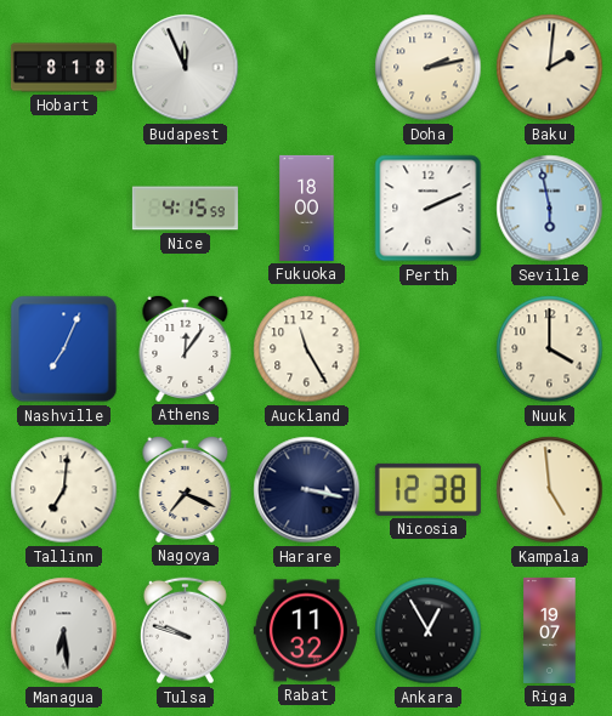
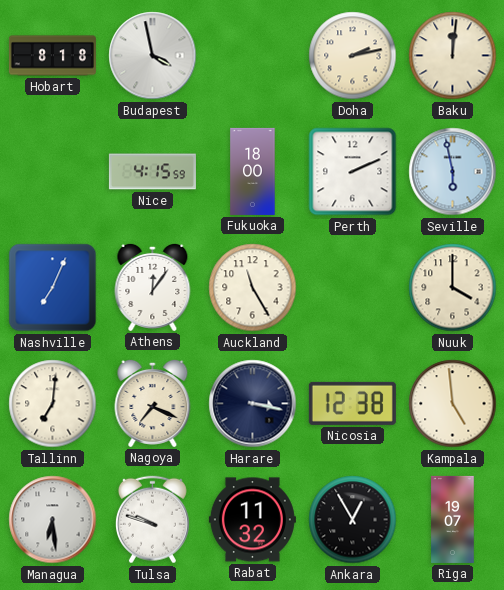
Budapest: 11:56 -> 3:58
Baku: 2:01 -> 12:01
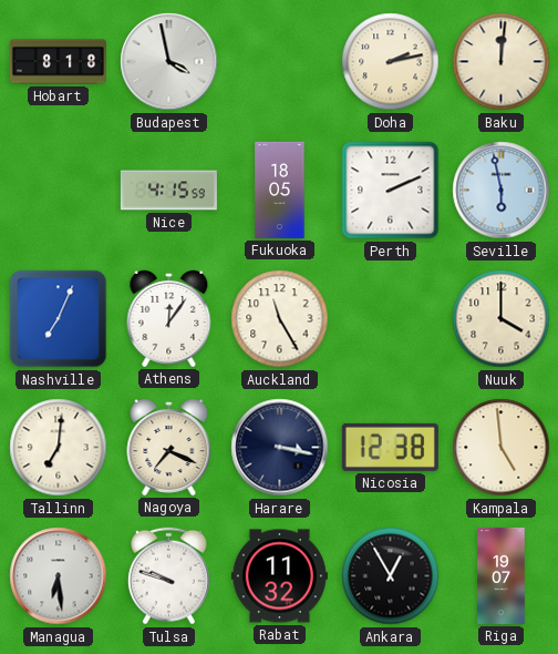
Fukuoka: 18:00 -> 18:05
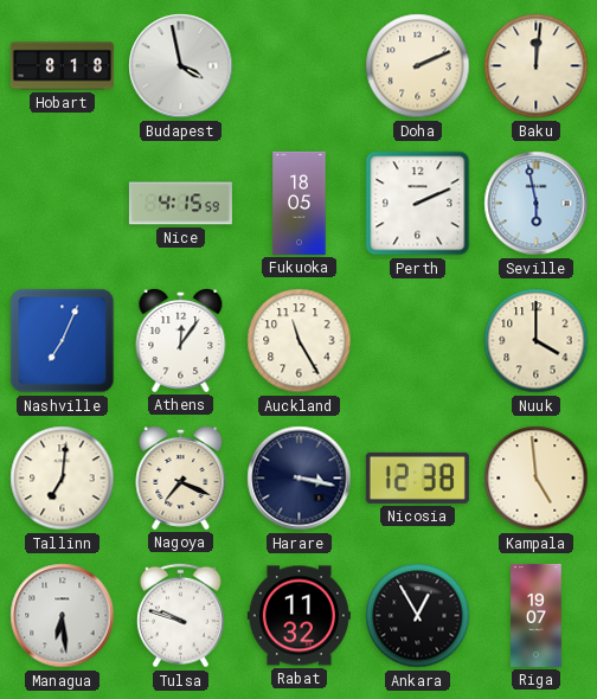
Doha: 2:13 -> 2:11
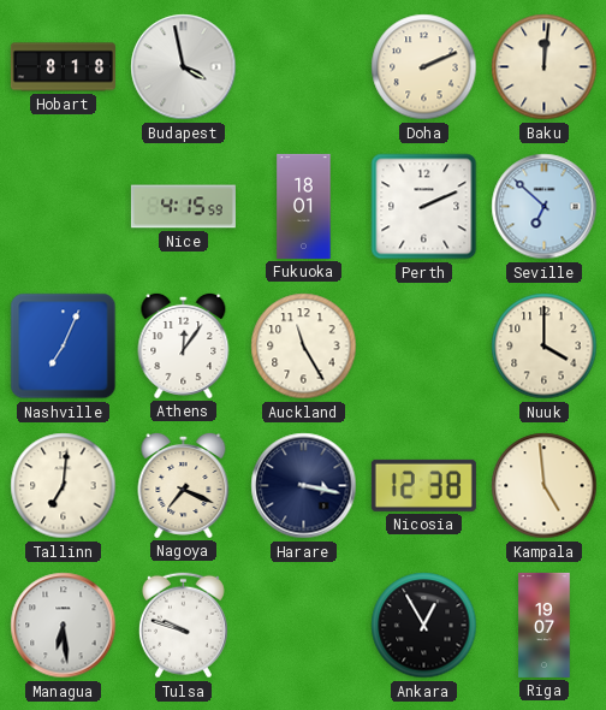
Fukuoka: 18:05 -> 18:01
Seville: 5:58 -> 6:52
Rabat: 11:32 -> none
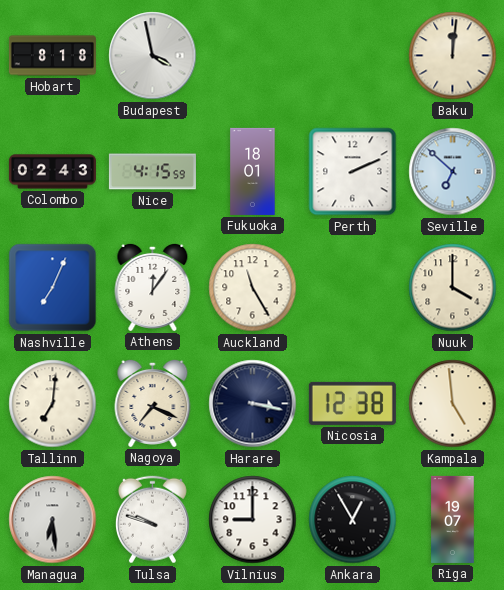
Doha: 2:11 -> none
Colombo: none -> 02:43
Vilnius: none -> 9:00
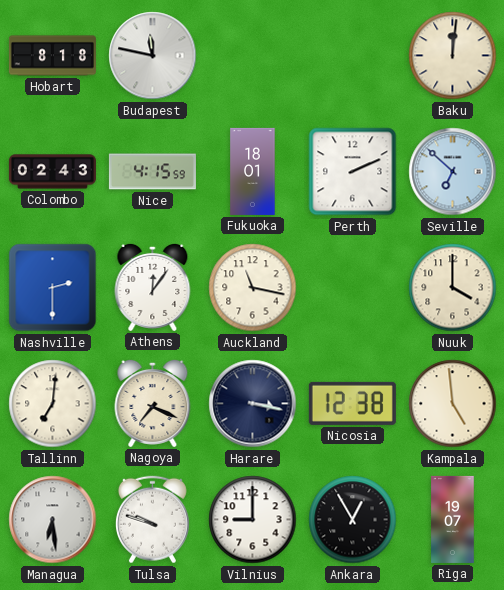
Budapest: 3:58 -> 11:47
Nashville: 7:04 -> 2:30
Auckland: 11:25 -> 11:17
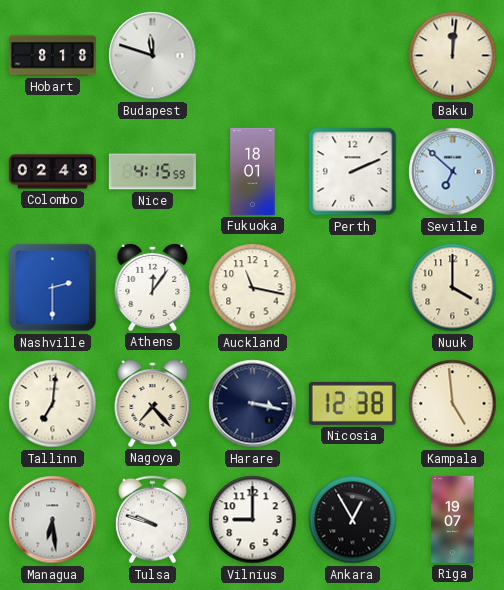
Budapest: 11:47 -> 11:48
Nagoya: 7:19 -> 7:23
